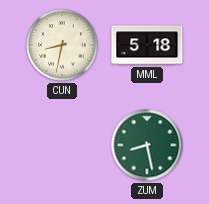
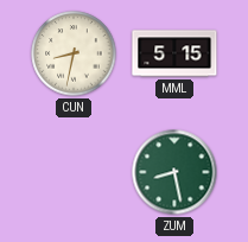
MML: 5:18 -> 5:15
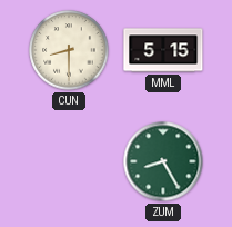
CUN: 8:32 -> 8:30
ZUM: 8:28 -> 8:25
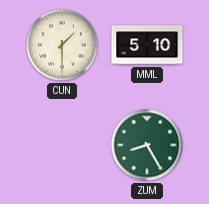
CUN: 8:30 -> 1:30
MML: 5:15 -> 5:10
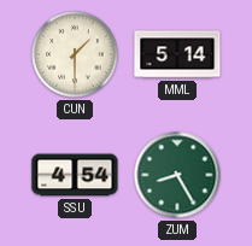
MML: 5:10 -> 5:14
SSU: none -> 4:54
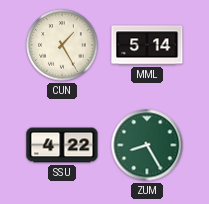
CUN: 1:30 -> 1:25
SSU: 4:54 -> 4:22
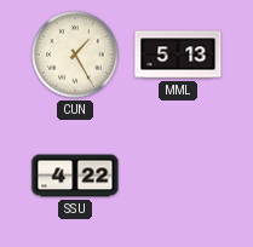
MML: 5:14 -> 5:13
ZUM: 8:25 -> none
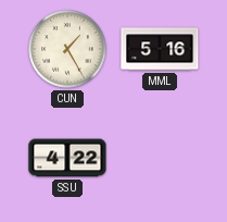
MML: 5:13 -> 5:16
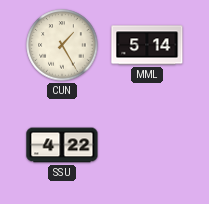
MML: 5:16 -> 5:14
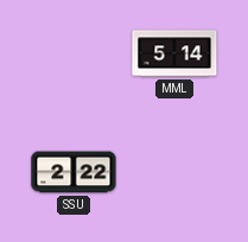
CUN: 1:25 -> none
SSU: 4:22 -> 2:22
